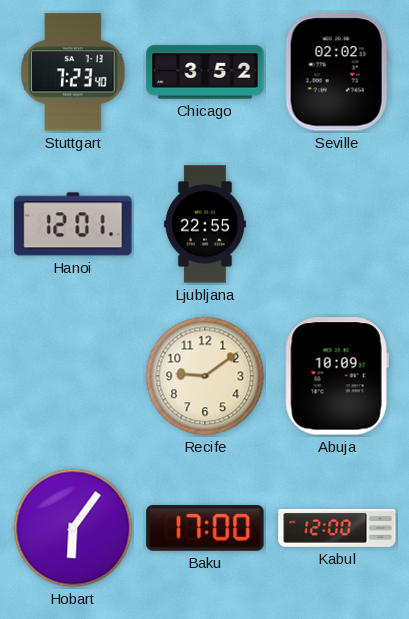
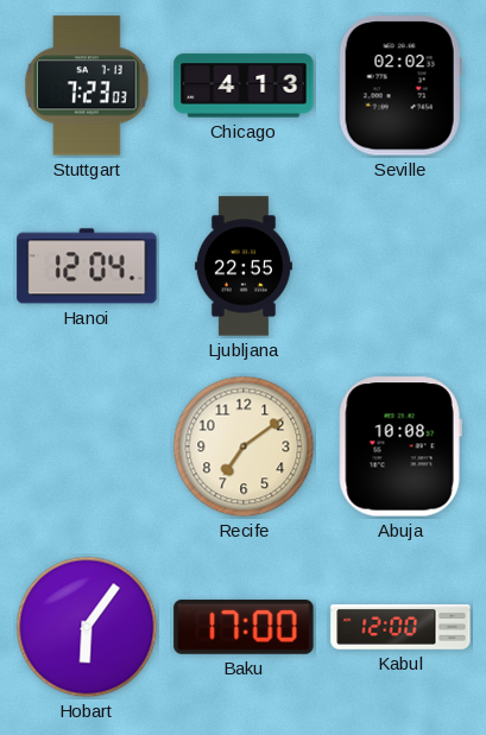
Stuttgart: 7:23:40 -> 7:23:03
Chicago: 3:52 -> 4:13
Hanoi: 12:01 -> 12:04
Recife: 9:09 -> 7:09
Abuja: 10:09 -> 10:08
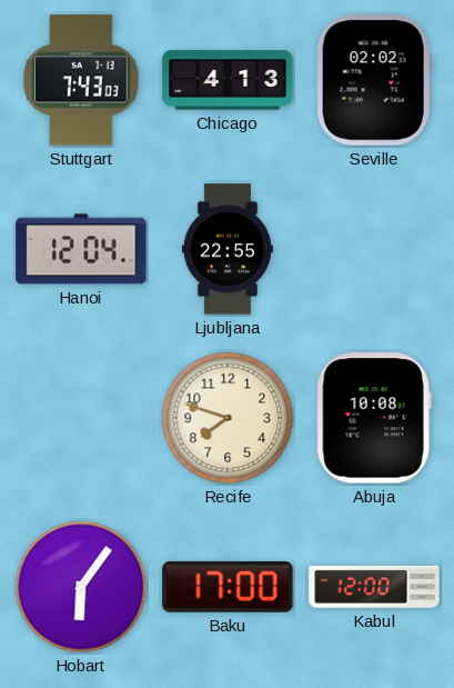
Stuttgart: 7:23 -> 7:43
Recife: 7:09 -> 7:48
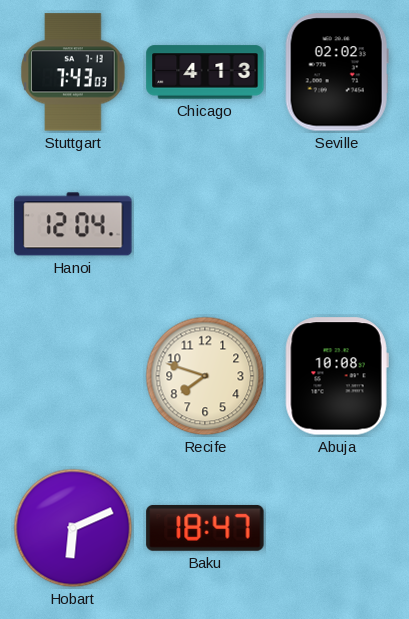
Ljubljana: 22:55 -> none
Hobart: 6:06 -> 6:11
Baku: 17:00 -> 18:47
Kabul: 12:00 -> none
